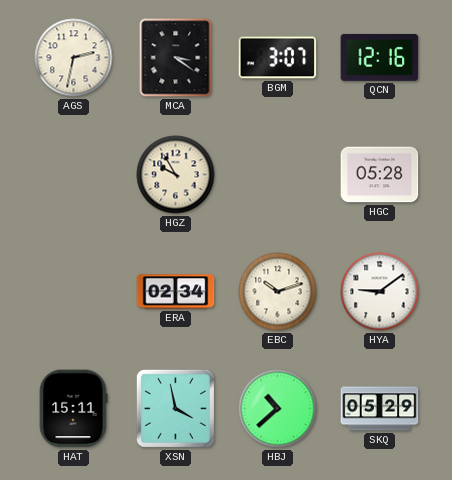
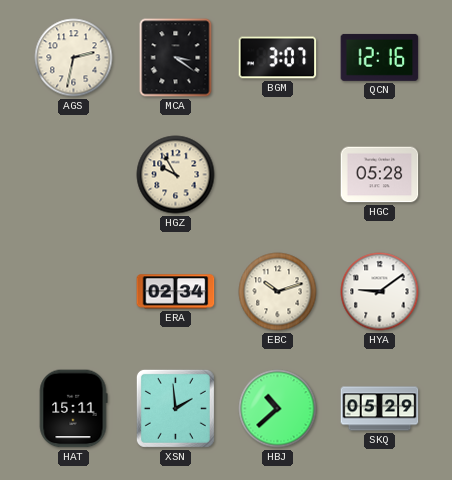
XSN: 3:58 -> 1:59
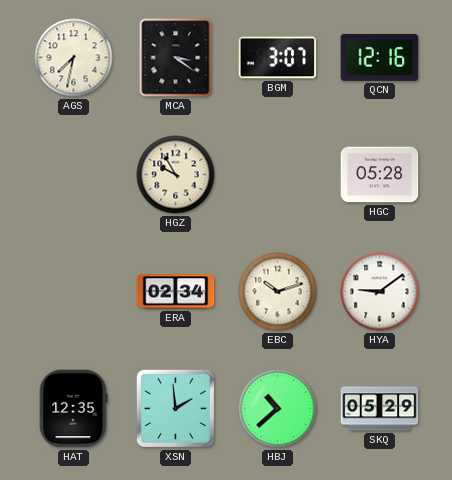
AGS: 2:32 -> 7:32
HAT: 15:11 -> 12:35
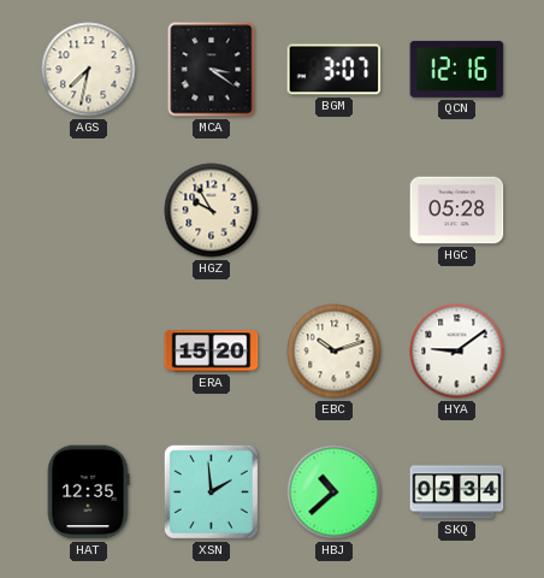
ERA: 02:34 -> 15:20
SKQ: 05:29 -> 05:34
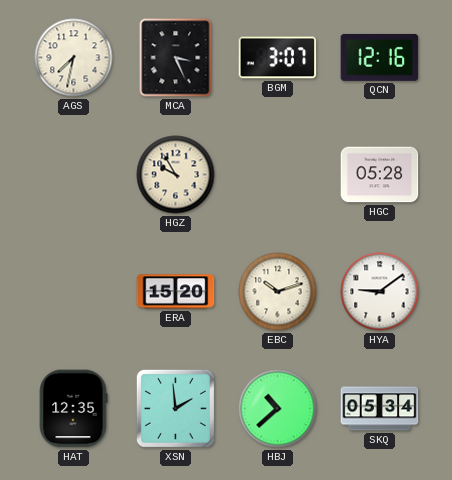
MCA: 3:21 -> 3:26
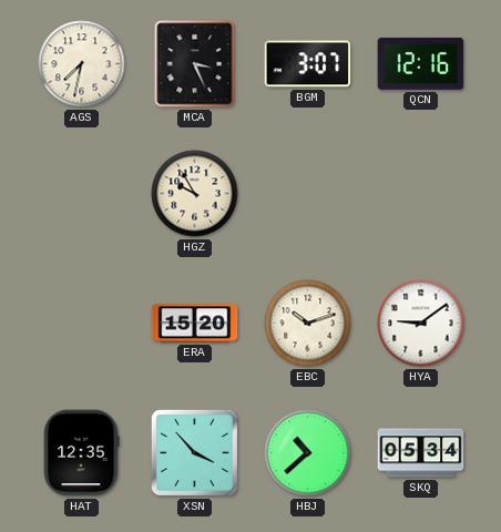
HGC: 05:28 -> none
XSN: 1:59 -> 3:53
